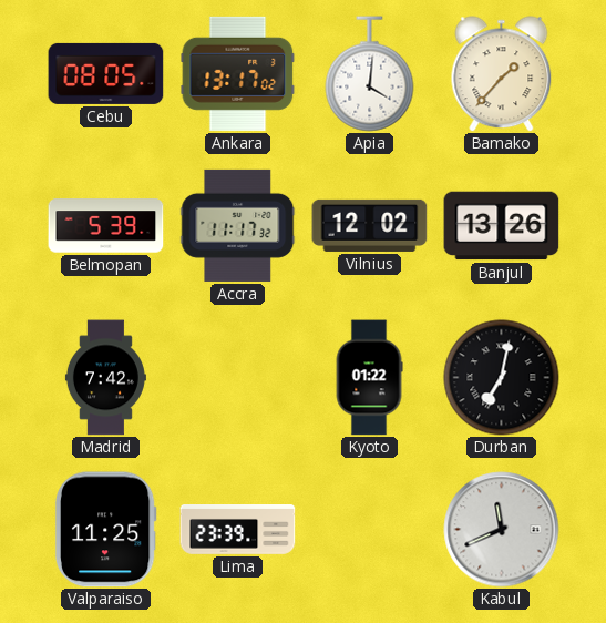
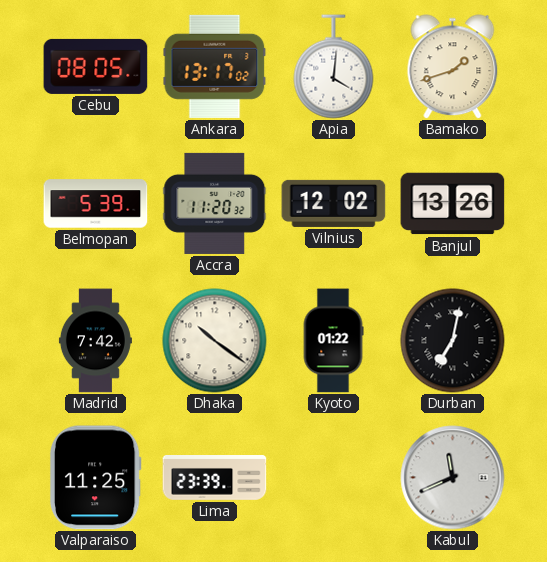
Bamako: 1:37 -> 1:42
Accra: 11:17 -> 11:20
Dhaka: none -> 10:21
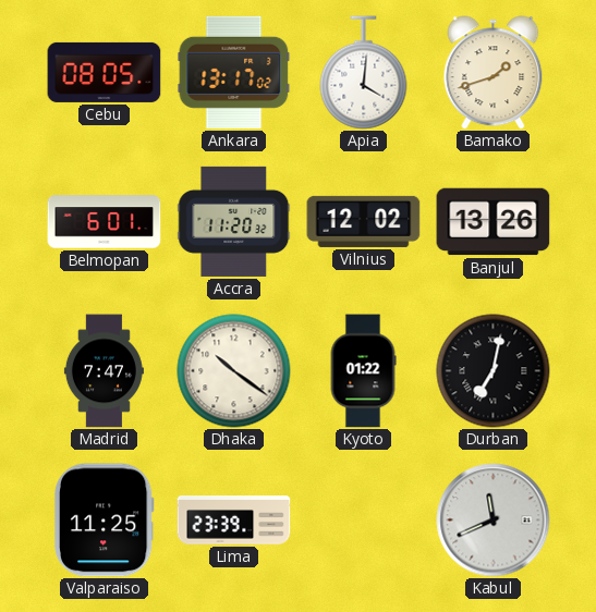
Belmopan: 5:39 -> 6:01
Madrid: 7:42 -> 7:47
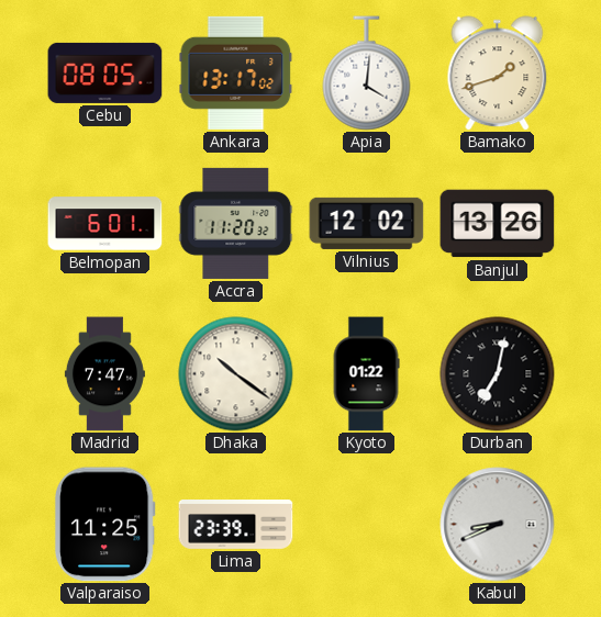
Kabul: 11:41 -> 8:41
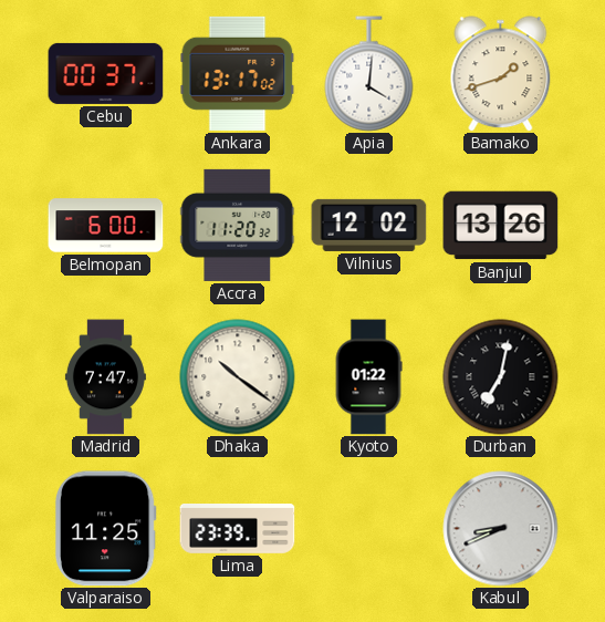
Cebu: 08:05 -> 00:37
Belmopan: 6:01 -> 6:00
